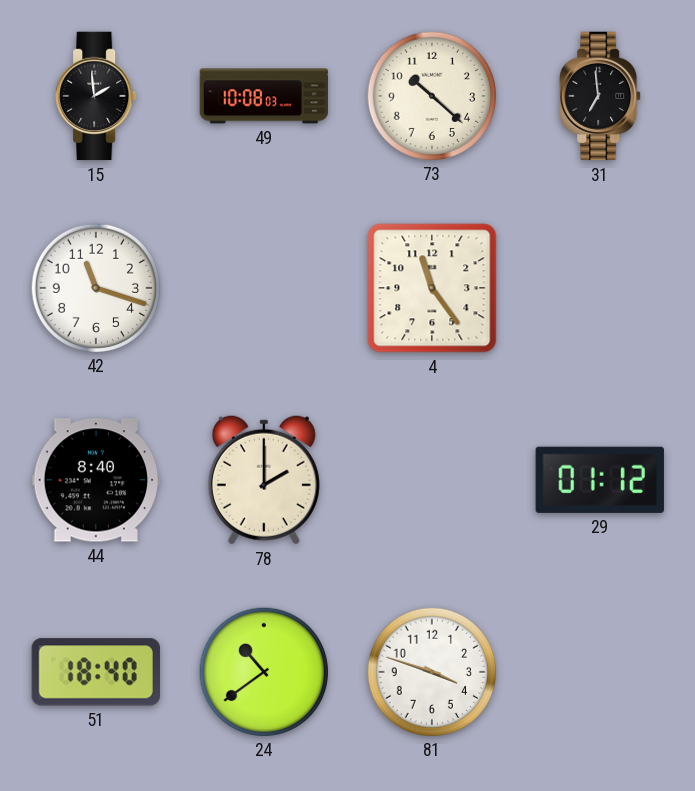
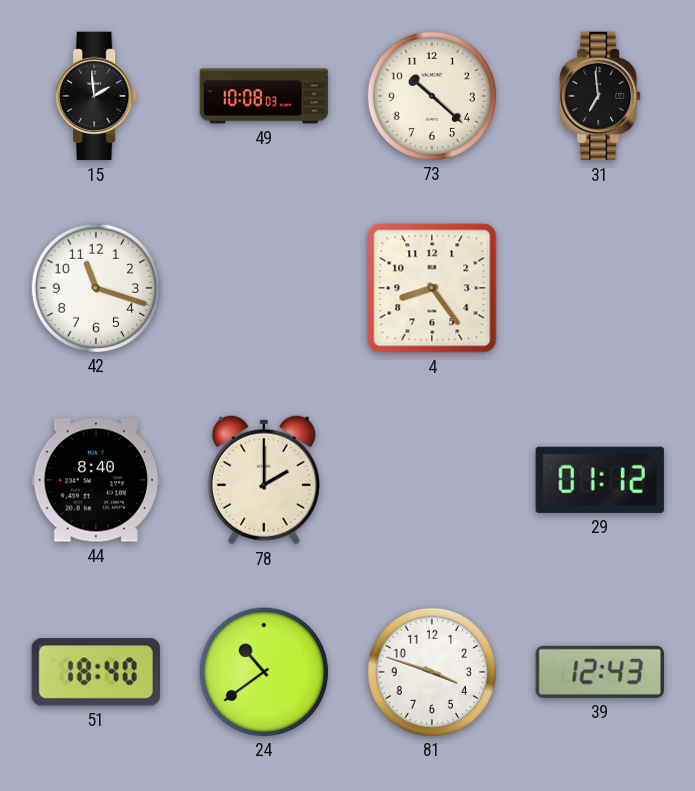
4: 11:24 -> 8:24
39: none -> 12:43
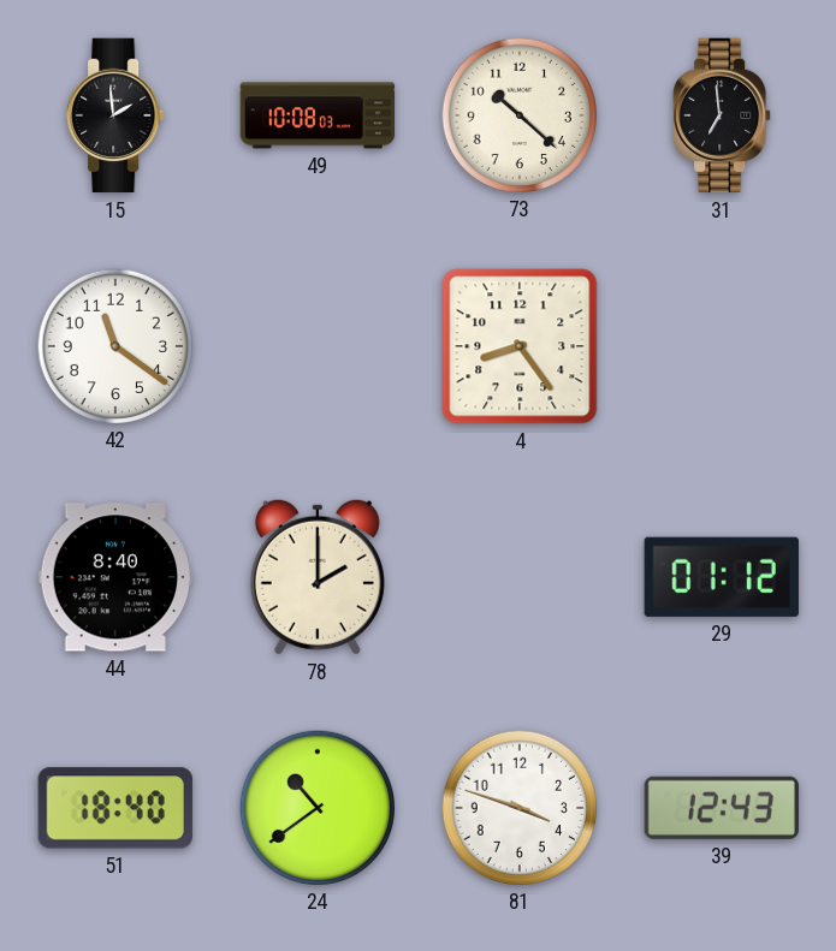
42: 11:18 -> 11:21
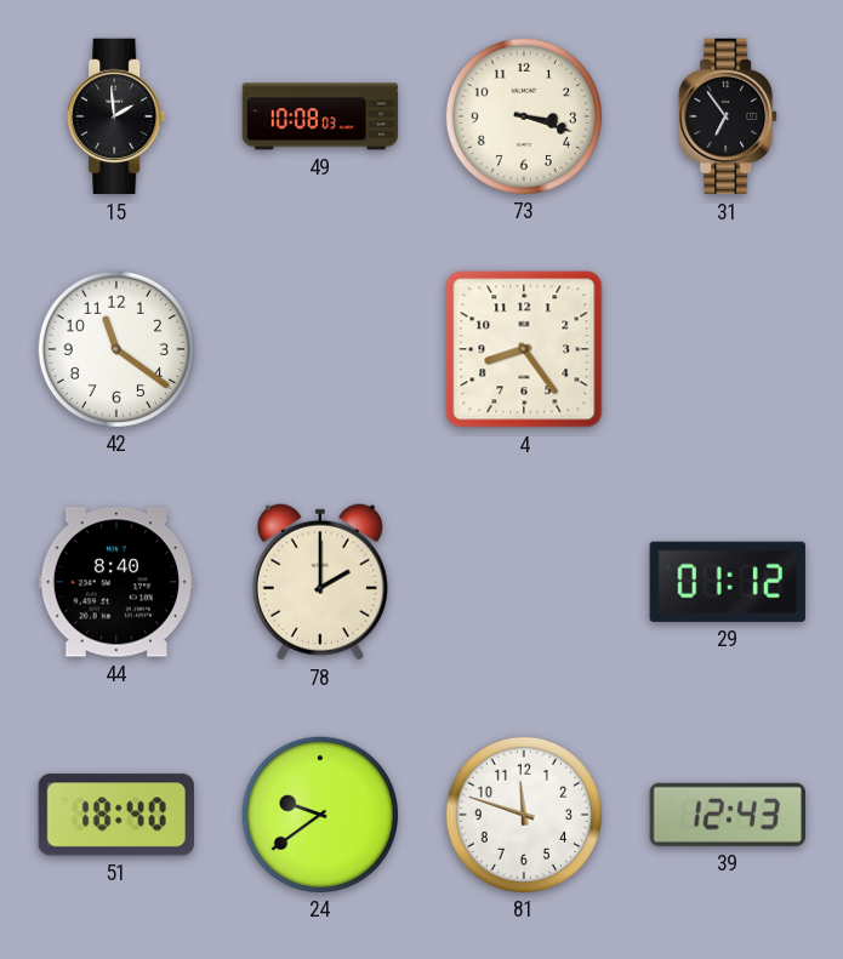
73: 10:22 -> 3:18
31: 6:59 -> 6:54
24: 10:39 -> 9:39
81: 3:48 -> 11:48
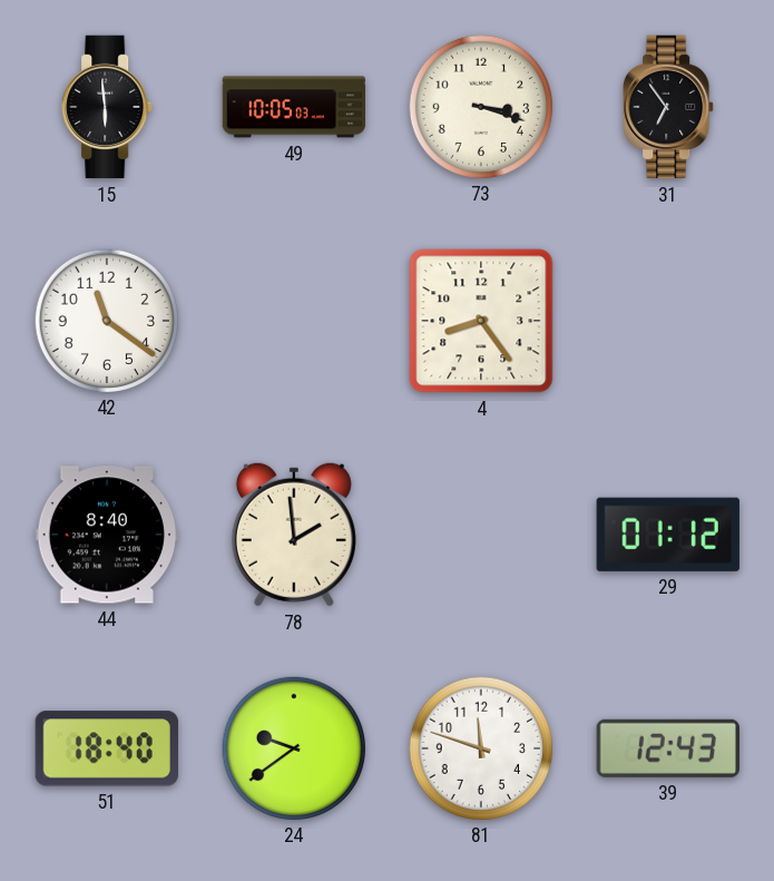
15: 1:59 -> 5:59
49: 10:08 -> 10:05
78: 2:00 -> 1:59
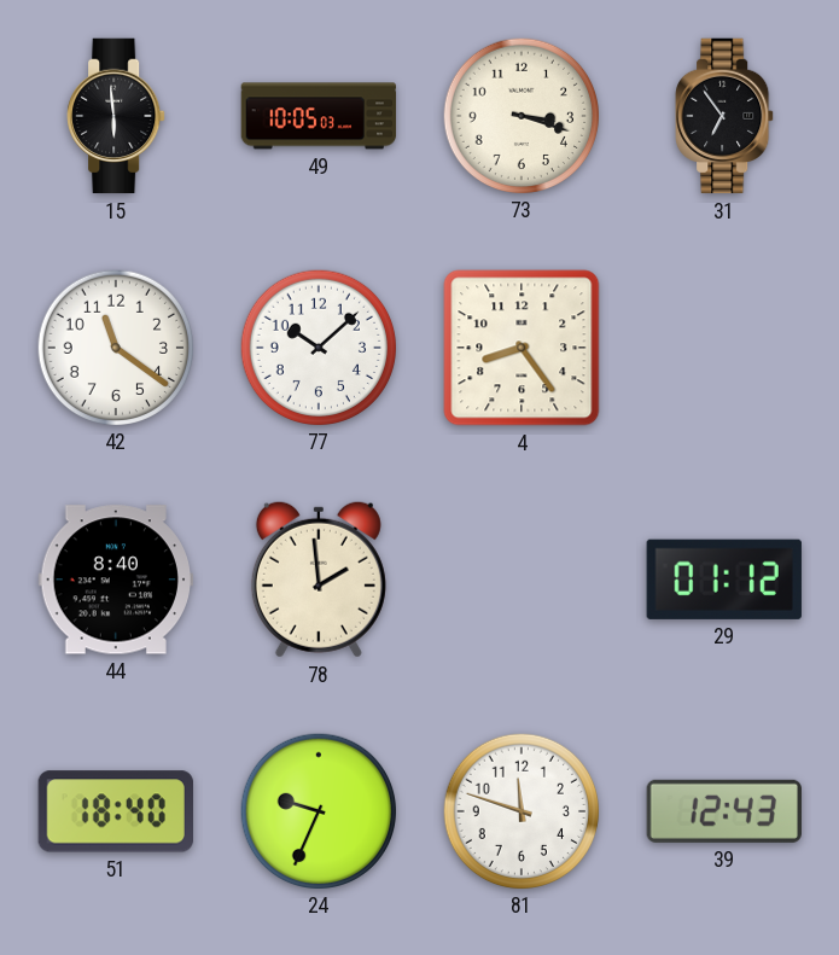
77: none -> 10:08
24: 9:39 -> 9:34
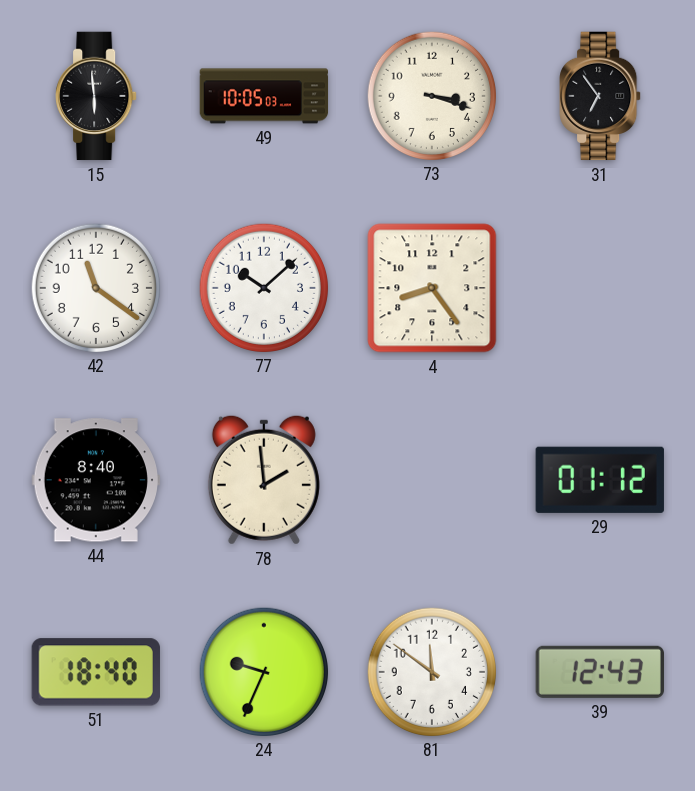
81: 11:48 -> 11:51
